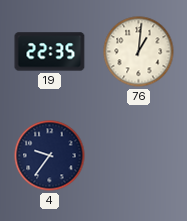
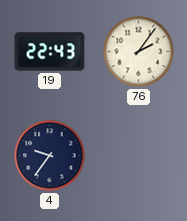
19: 22:35 -> 22:43
76: 1:01 -> 2:06
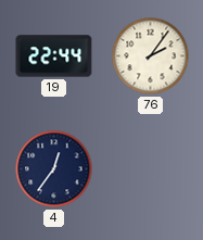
19: 22:43 -> 22:44
4: 9:36 -> 12:36
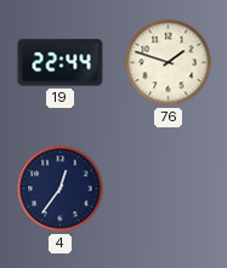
76: 2:06 -> 1:48
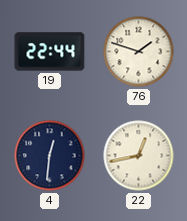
4: 12:36 -> 12:31
22: none -> 12:43
